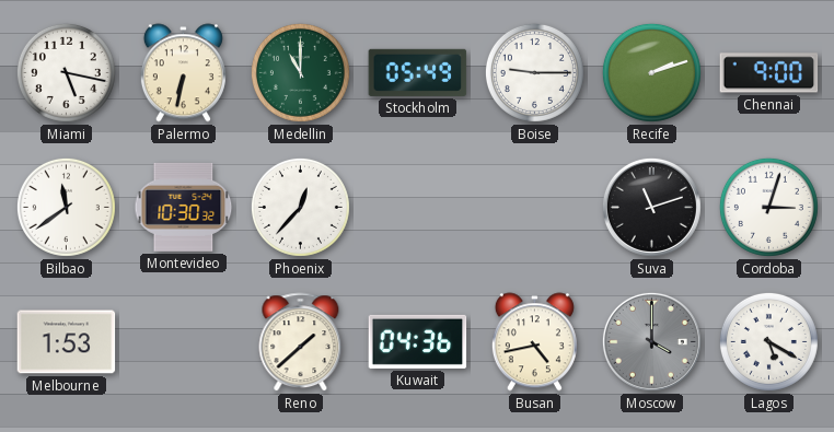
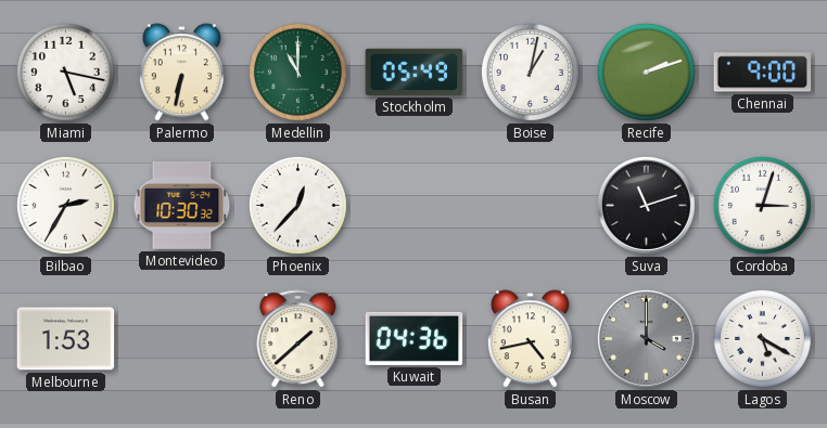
Boise: 9:15 -> 1:02
Bilbao: 11:39 -> 2:35
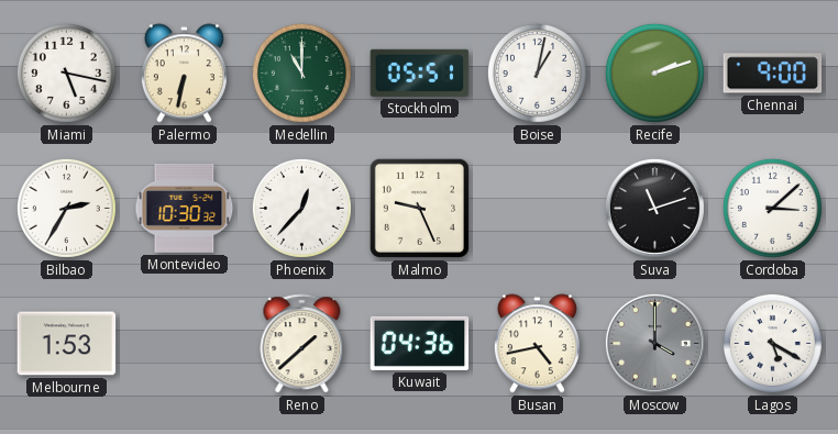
Stockholm: 05:49 -> 05:51
Malmo: none -> 9:26
Cordoba: 3:03 -> 3:08
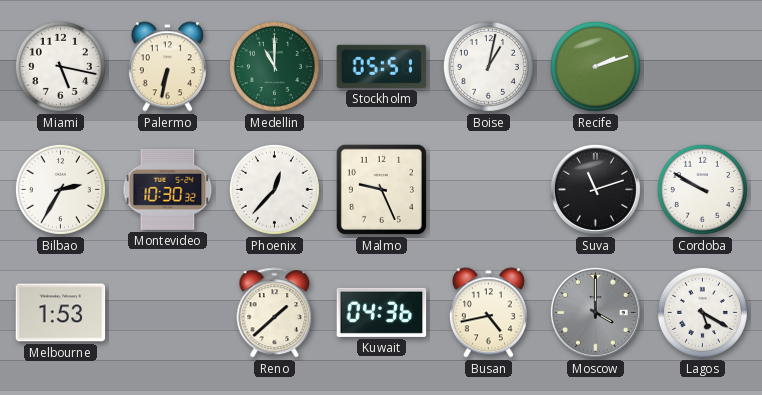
Chennai: 9:00 -> none
Cordoba: 3:08 -> 9:50
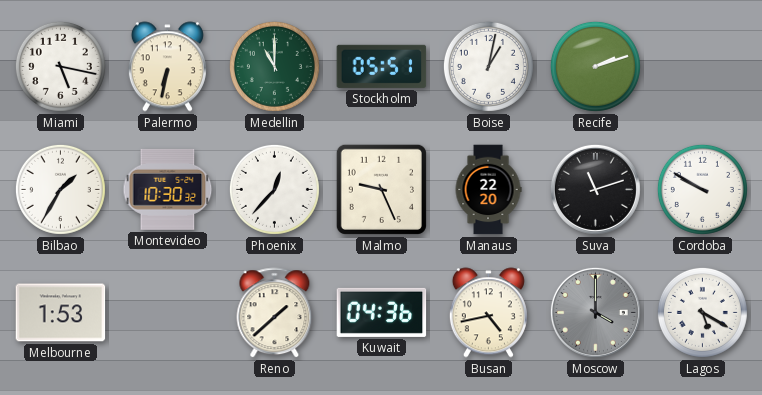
Bilbao: 2:35 -> 1:35
Manaus: none -> 22:20
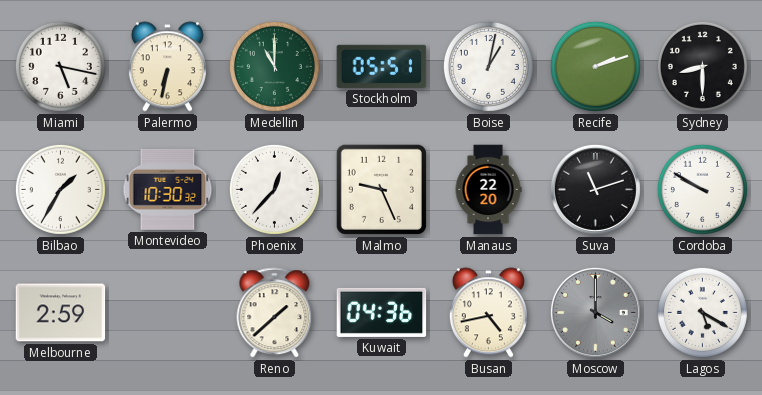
Sydney: none -> 8:30
Melbourne: 1:53 -> 2:59
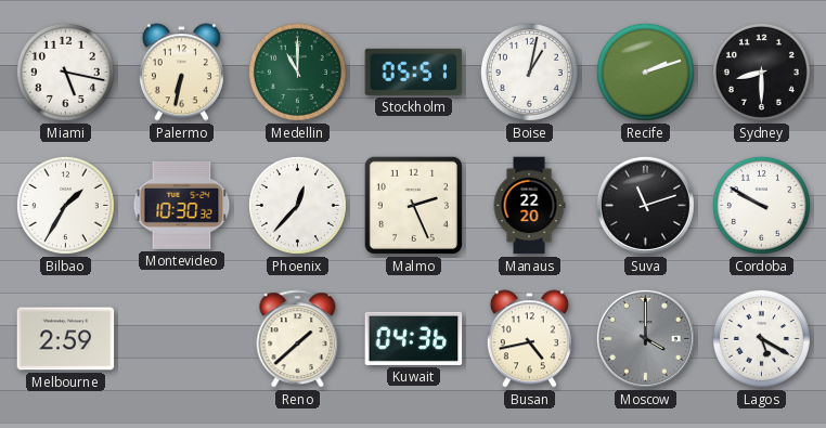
Malmo: 9:26 -> 2:26
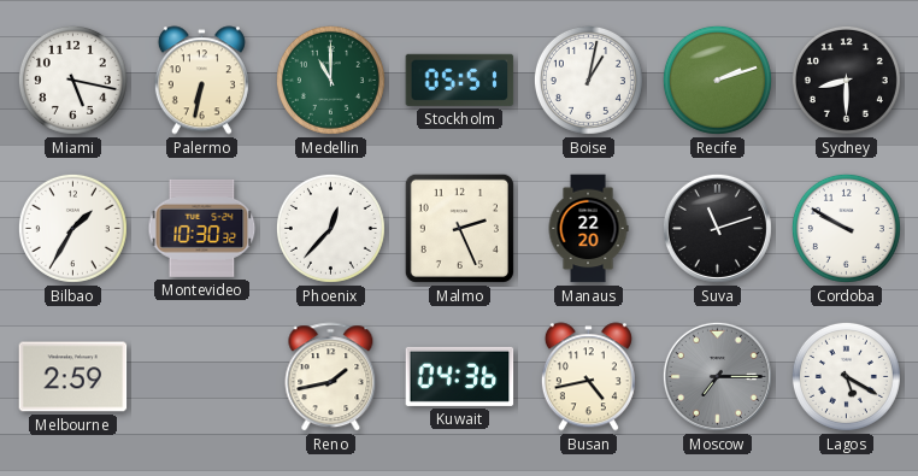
Reno: 1:38 -> 1:43
Moscow: 4:00 -> 7:15
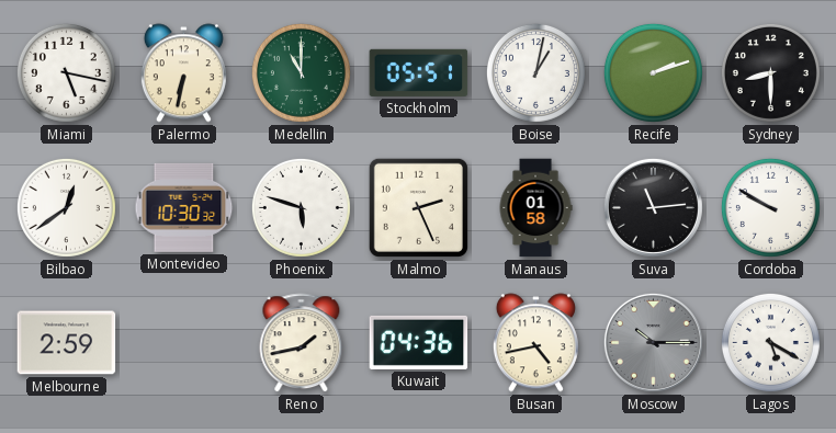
Bilbao: 1:35 -> 12:39
Phoenix: 12:37 -> 5:48
Manaus: 22:20 -> 01:58
Suva: 11:12 -> 11:14
Moscow: 7:15 -> 10:15
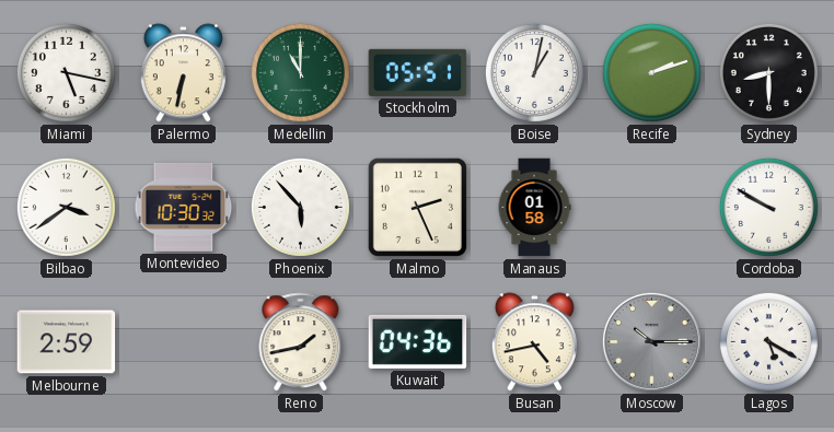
Bilbao: 12:39 -> 3:39
Phoenix: 5:48 -> 5:53
Suva: 11:14 -> none
